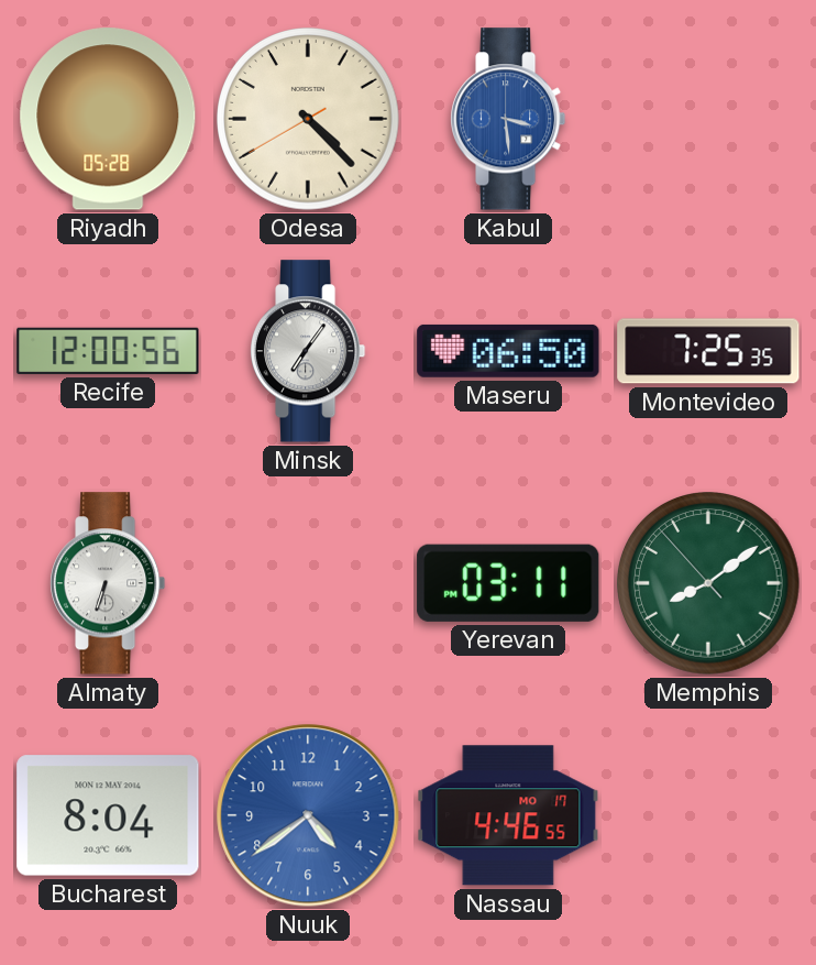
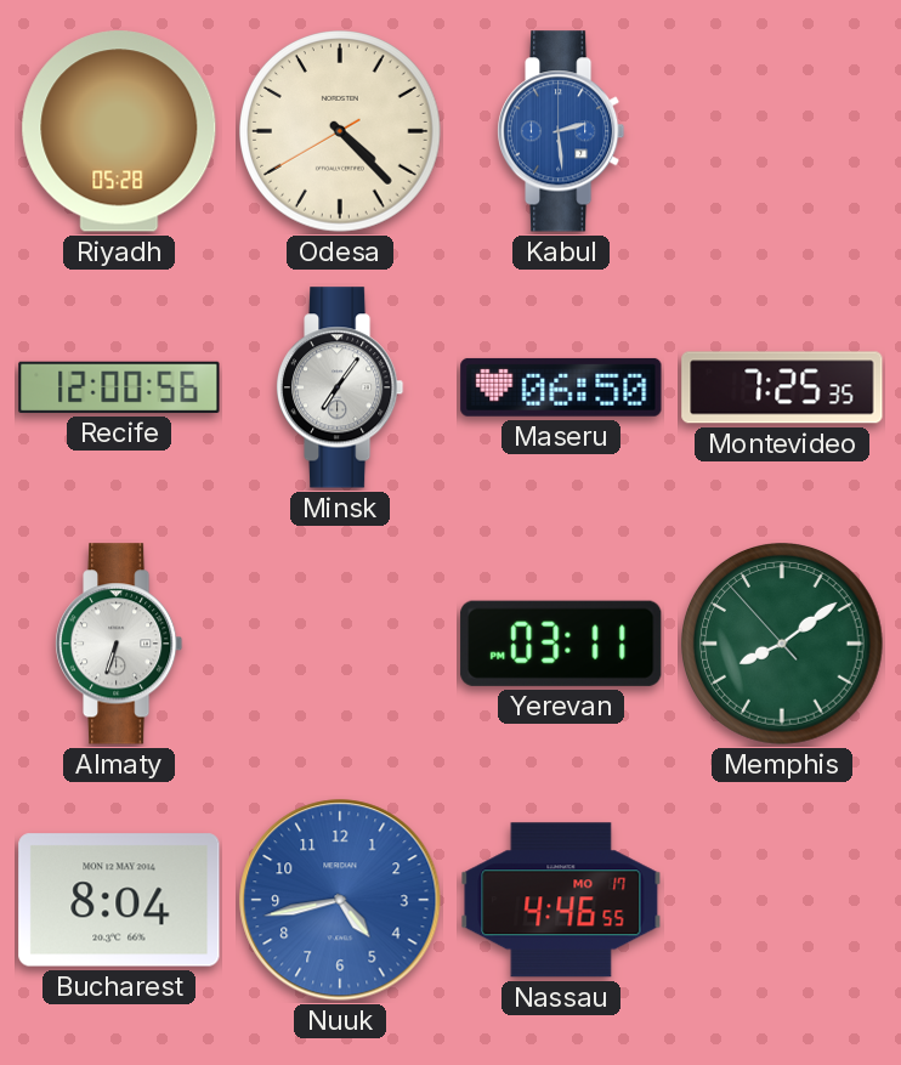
Kabul: 3:29 -> 2:29
Nuuk: 4:39 -> 4:43
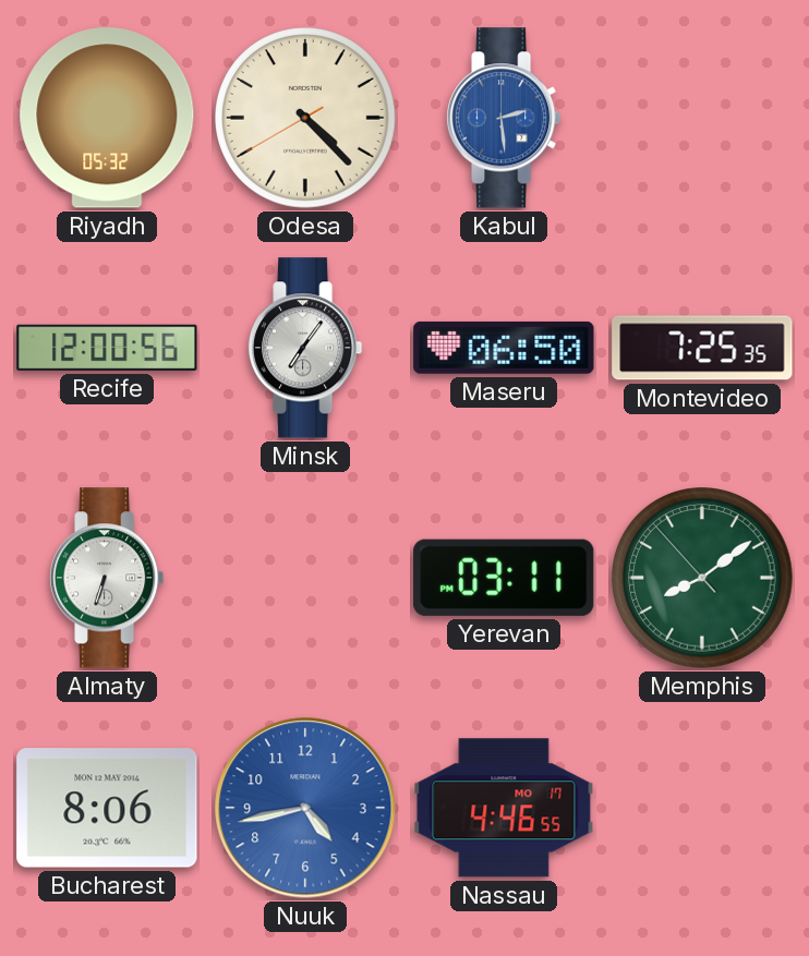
Riyadh: 05:28 -> 05:32
Bucharest: 8:04 -> 8:06
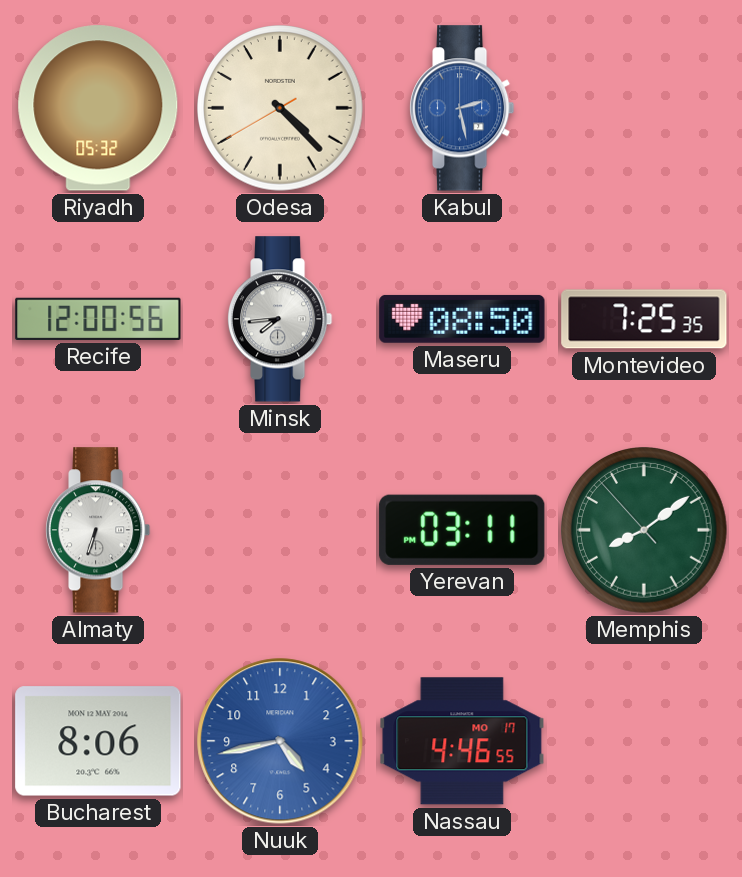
Kabul: 2:29 -> 2:28
Minsk: 7:06 -> 7:44
Maseru: 06:50 -> 08:50
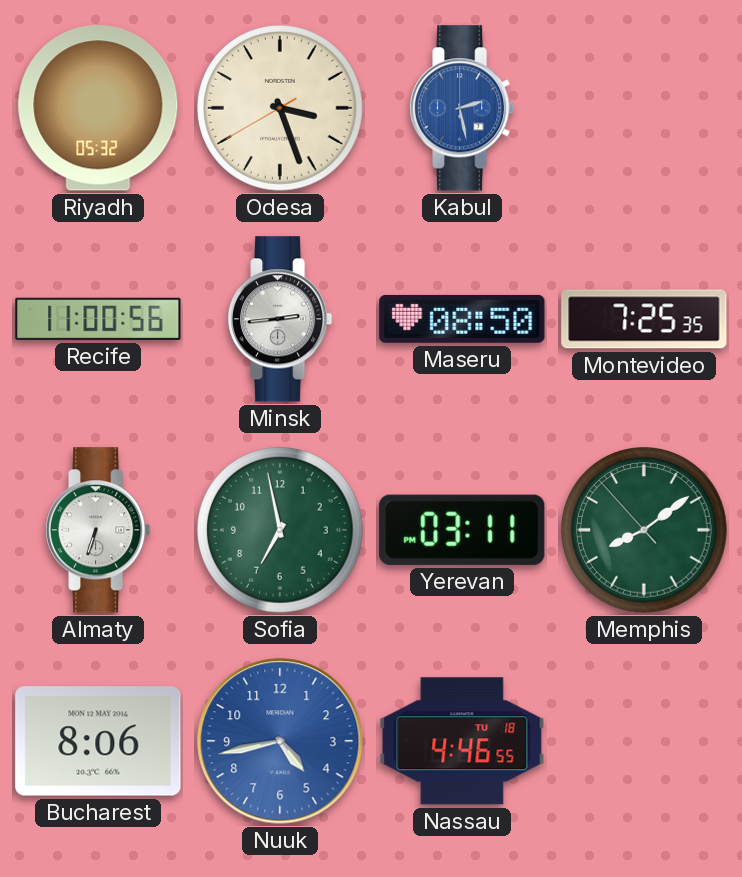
Odesa: 4:22 -> 3:26
Recife: 12:00 -> 11:00
Minsk: 7:44 -> 2:44
Sofia: none -> 6:58
Nassau date: MO 17 -> TU 18
